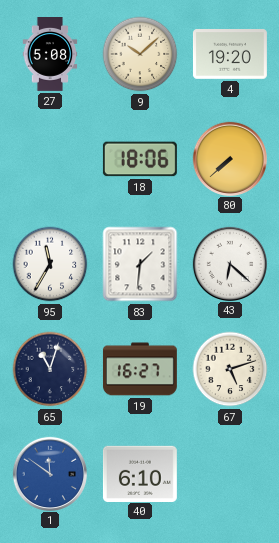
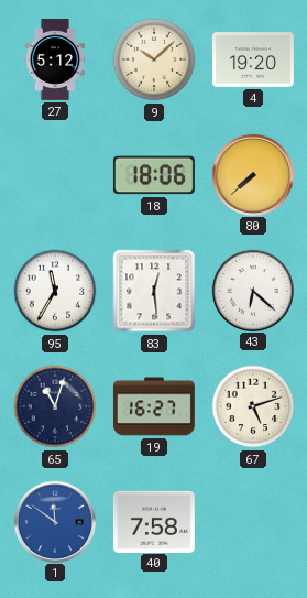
27: 5:08 -> 5:12
83: 1:31 -> 12:29
40: 6:10 -> 7:58
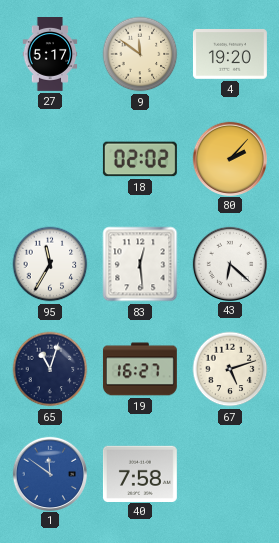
27: 5:12 -> 5:17
9: 10:08 -> 11:51
18: 18:06 -> 02:02
80: 7:38 -> 2:07
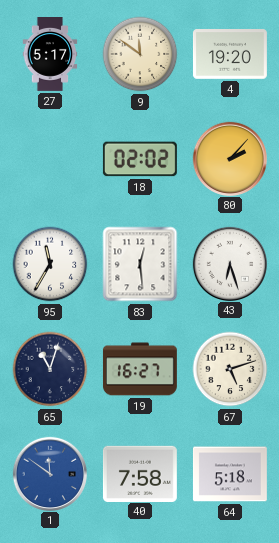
43: 6:22 -> 6:27
64: none -> 5:18
